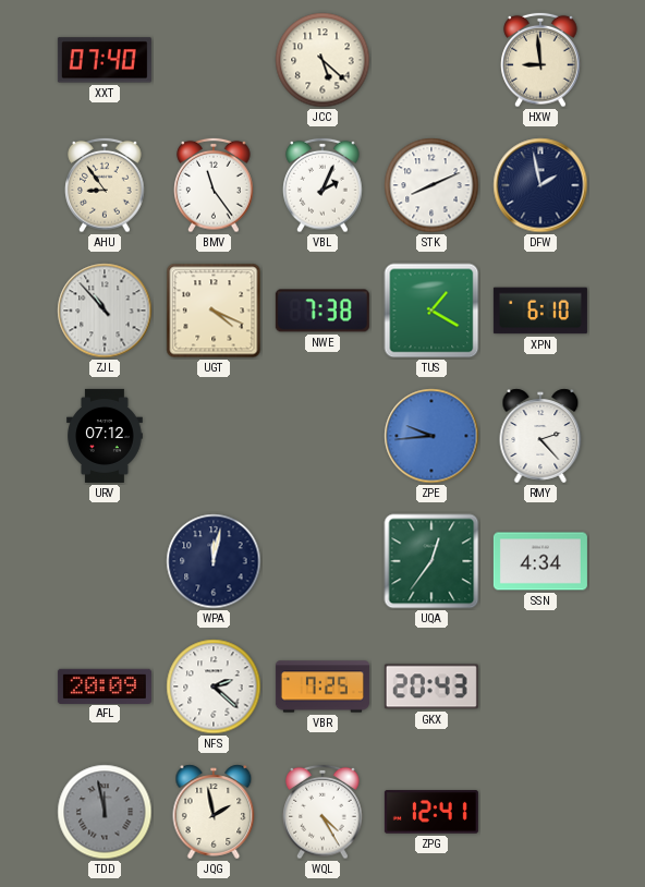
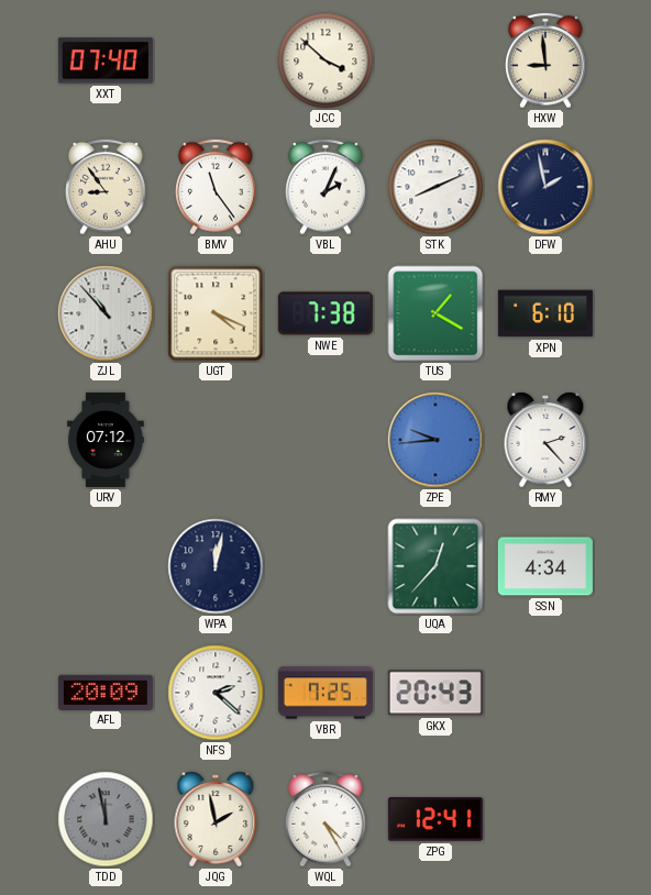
JCC: 5:22 -> 3:52
UQA: 12:36 -> 12:37
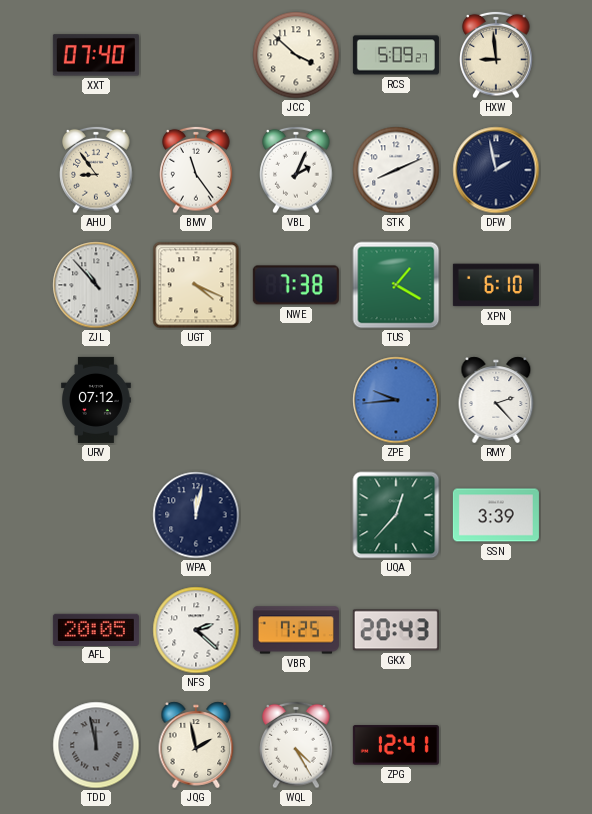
RCS: none -> 5:09
SSN: 4:34 -> 3:39
AFL: 20:09 -> 20:05
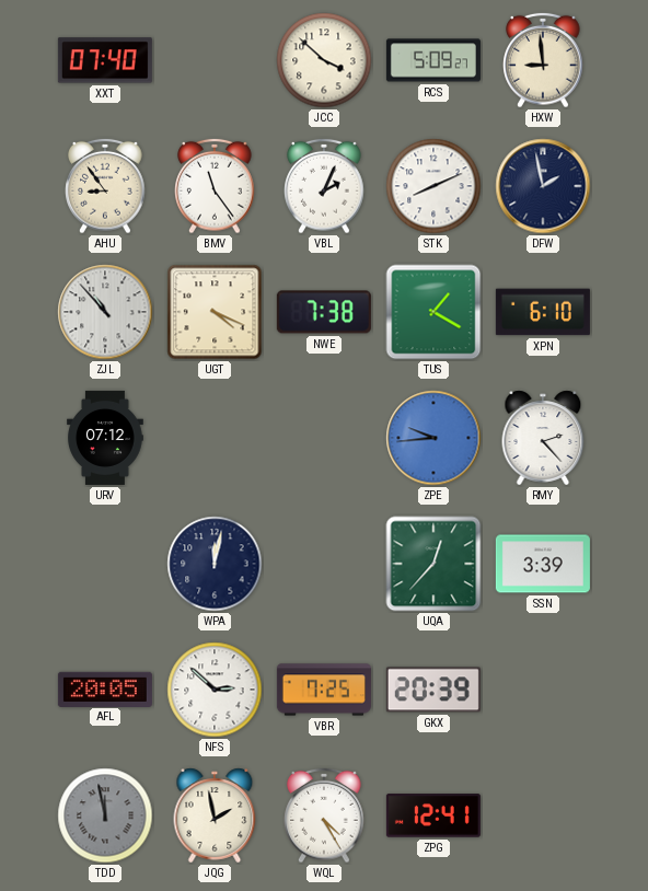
NFS: 2:22 -> 2:52
GKX: 20:43 -> 20:39
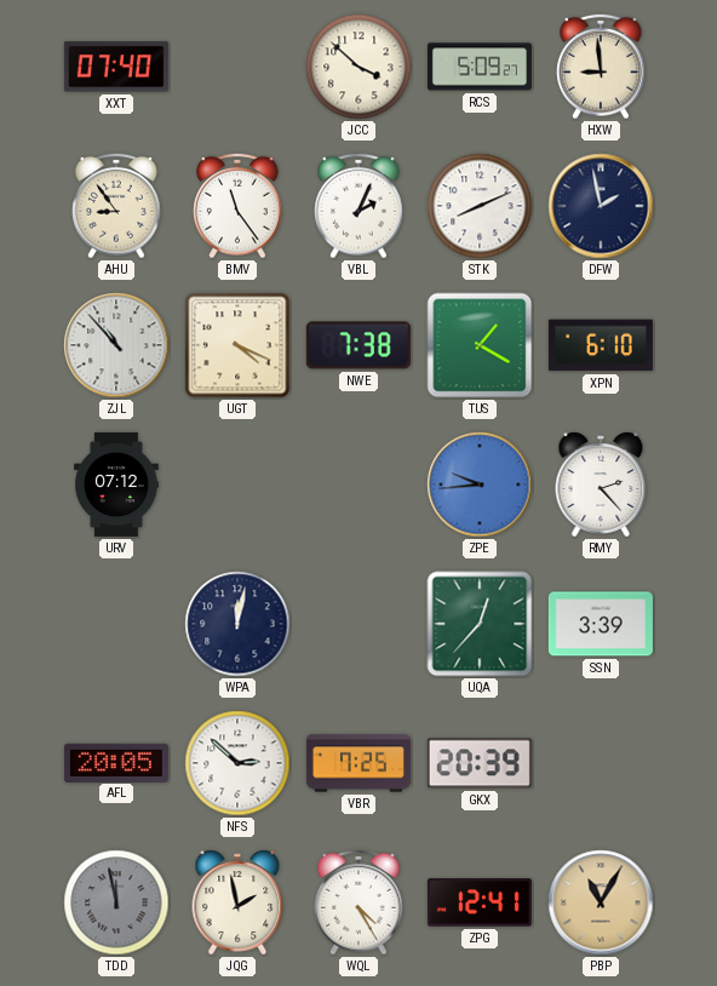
PBP: none -> 11:05
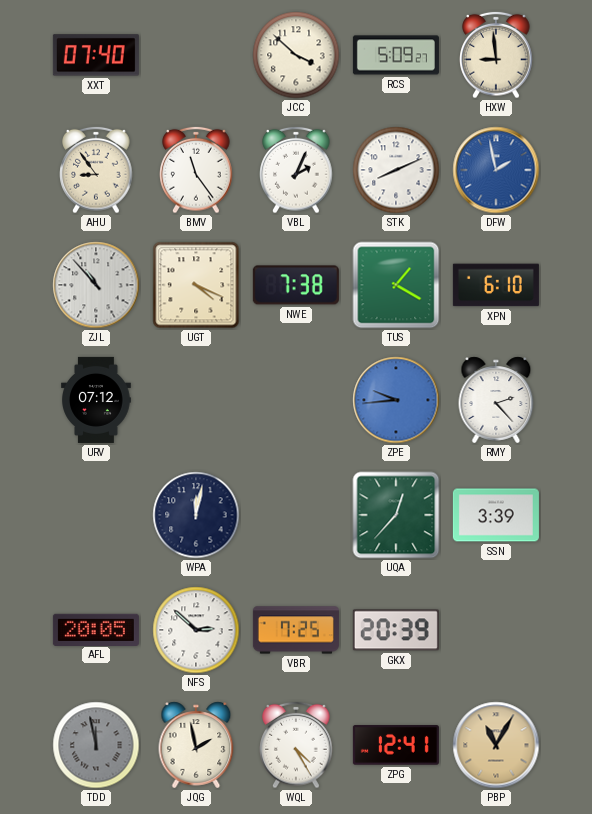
DFW dial: navy -> blue
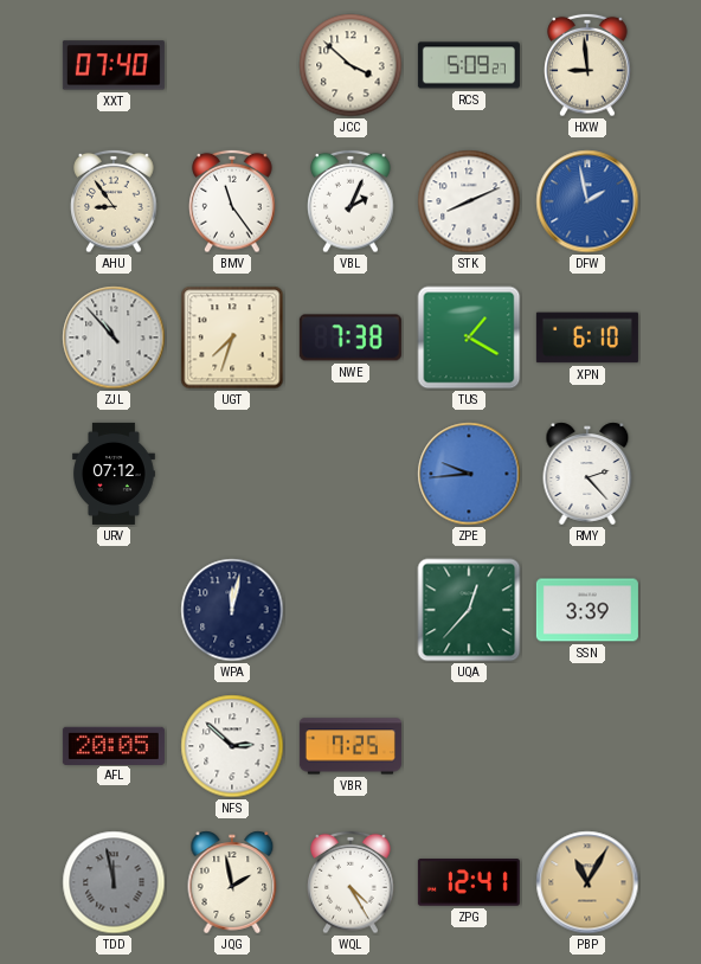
UGT: 4:19 -> 7:33
GKX: 20:39 -> none
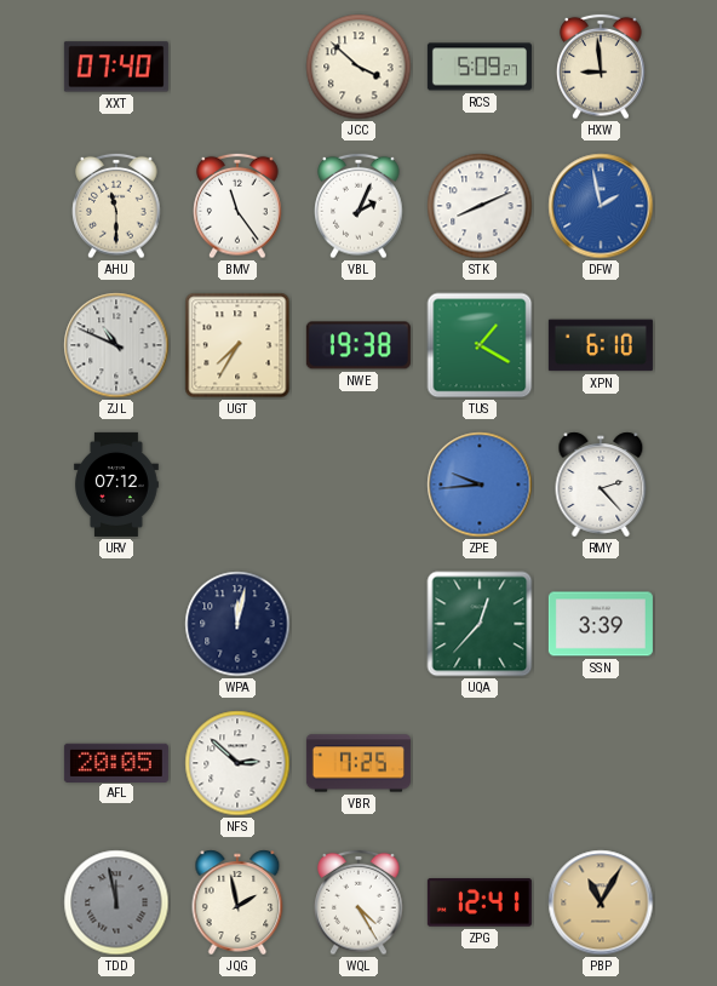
AHU: 8:54 -> 11:30
ZJL: 10:53 -> 10:49
UGT: 7:33 -> 7:35
NWE: 7:38 -> 19:38
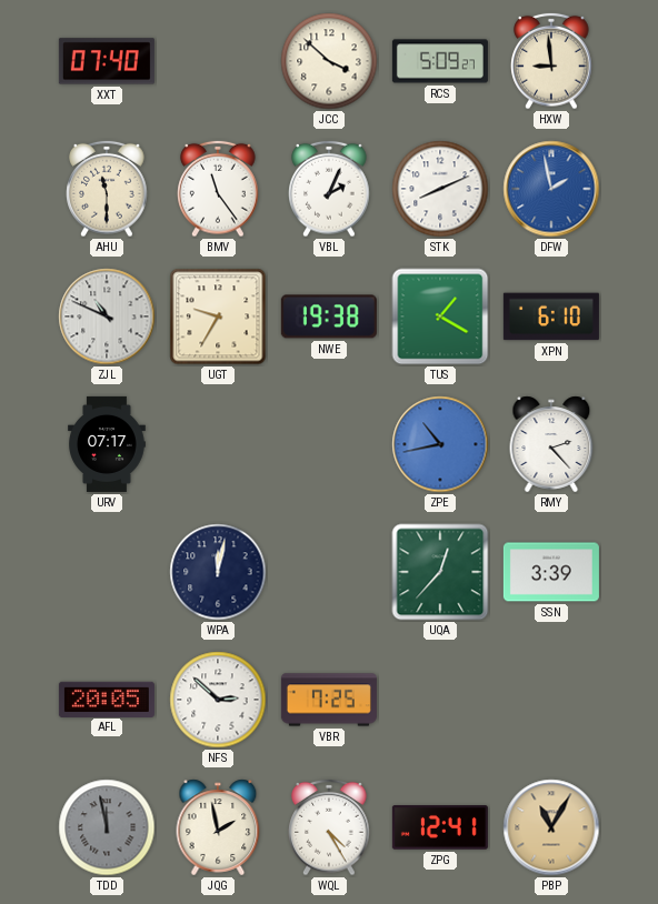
UGT: 7:35 -> 9:35
URV: 07:12 -> 07:17
ZPE: 9:44 -> 10:43
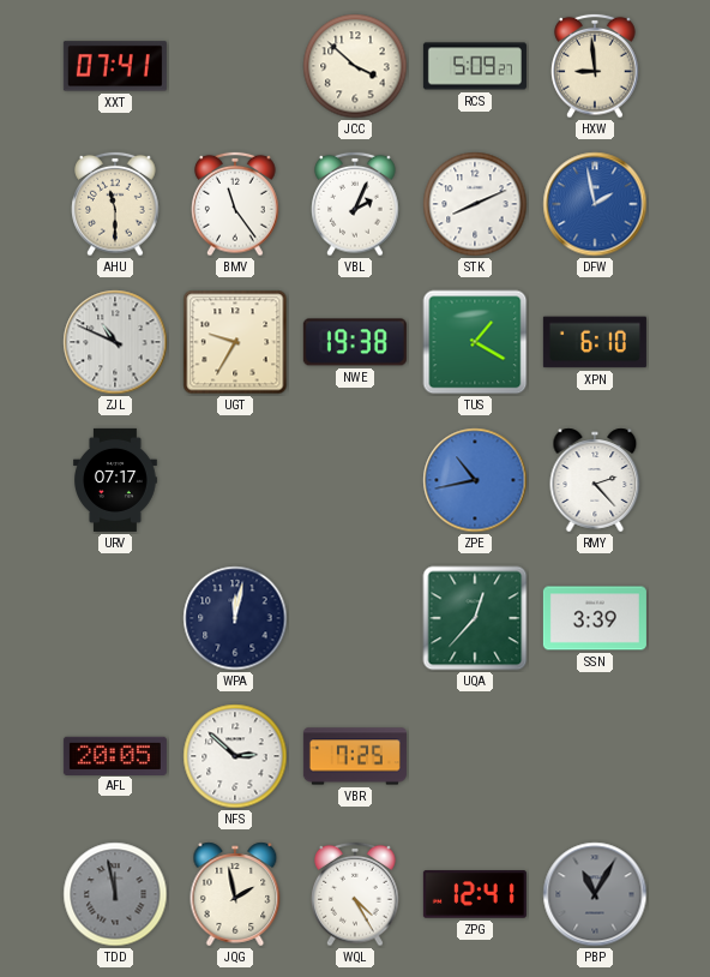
XXT: 07:40 -> 07:41
PBP dial: champagne -> grey
